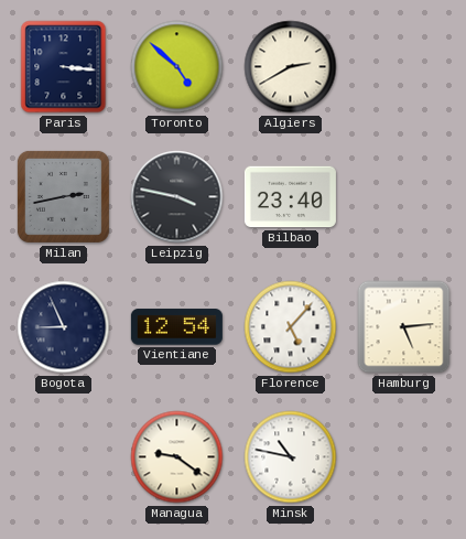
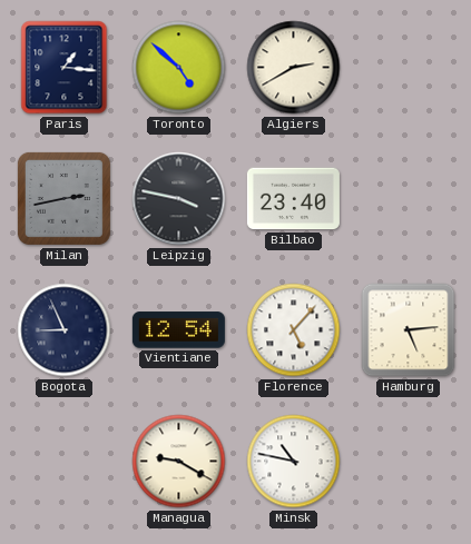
Paris: 3:16 -> 1:16
Managua: 9:21 -> 9:20
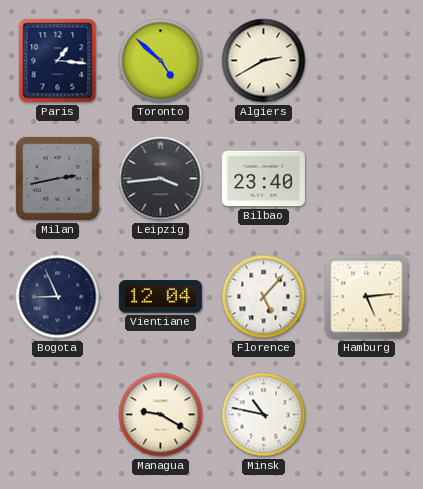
Leipzig: 3:47 -> 3:44
Vientiane: 12:54 -> 12:04
